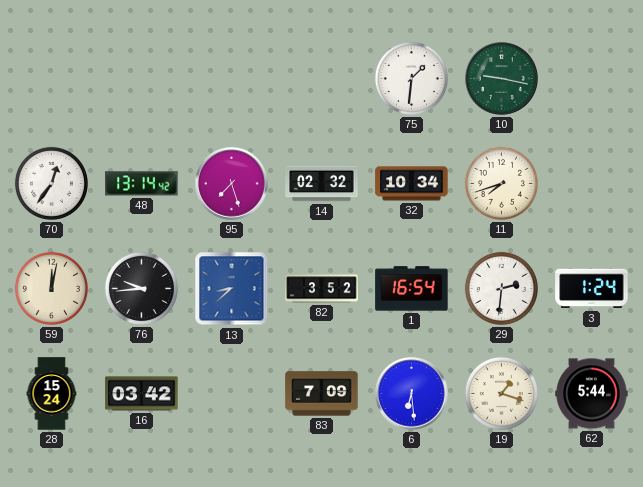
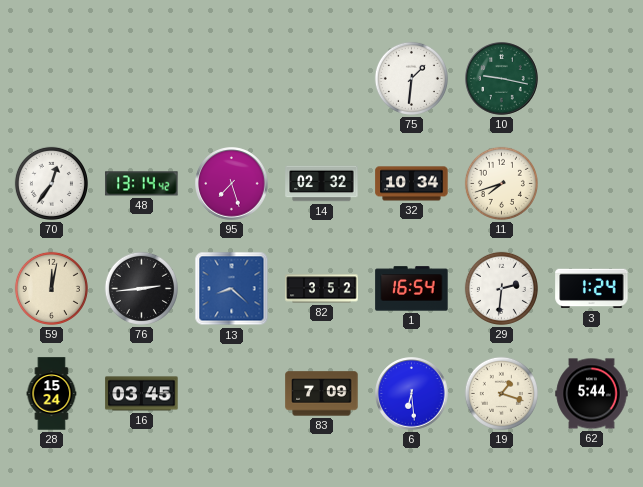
76: 9:44 -> 2:44
13: 8:38 -> 8:22
16: 03:42 -> 03:45
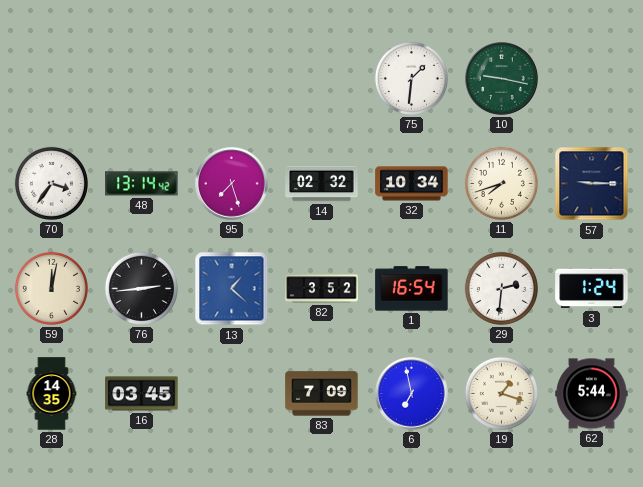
70: 12:36 -> 3:36
57: none -> 9:15
13: 8:22 -> 1:22
28: 15:24 -> 14:35
6: 6:29 -> 6:58
